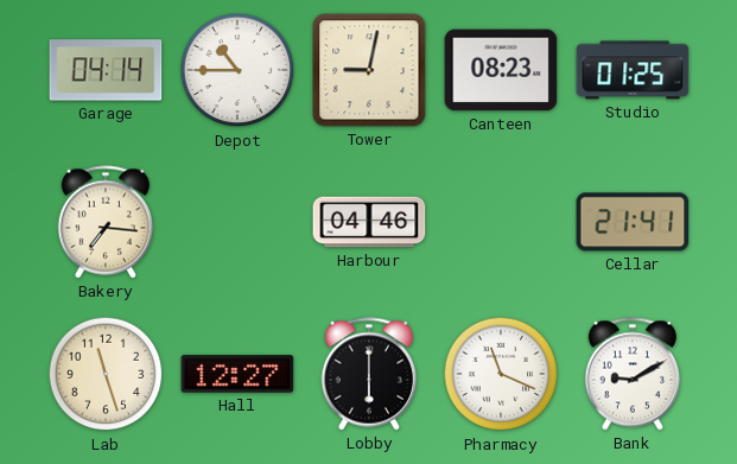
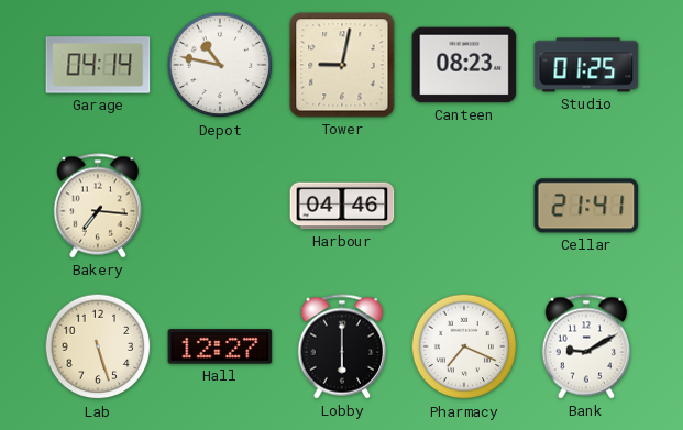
Depot: 10:45 -> 10:47
Lab: 11:27 -> 5:27
Pharmacy: 11:19 -> 7:19
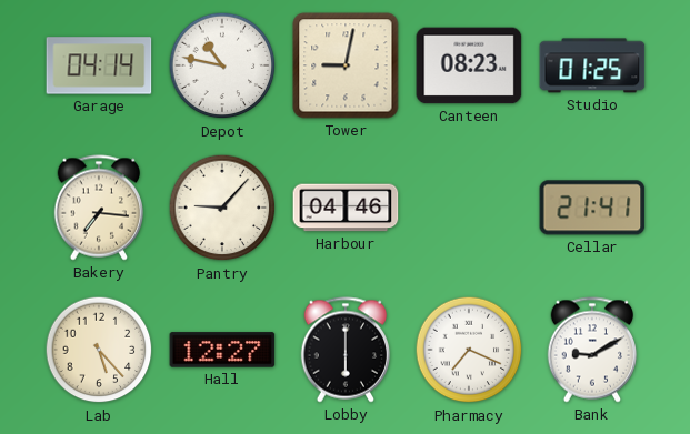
Pantry: none -> 9:07
Lab: 5:27 -> 5:23
